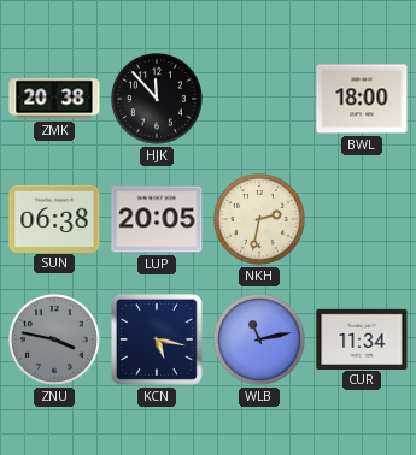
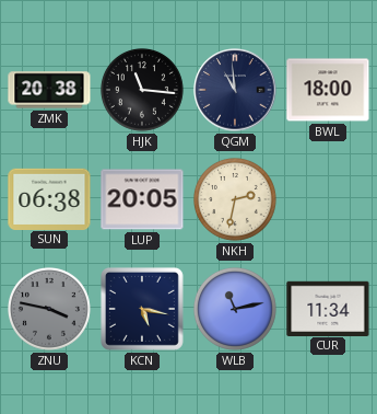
HJK: 11:53 -> 11:16
QGM: none -> 10:59
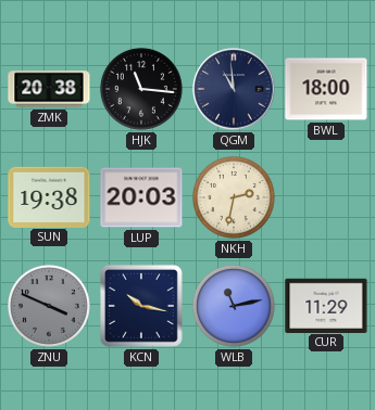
SUN: 06:38 -> 19:38
LUP: 20:05 -> 20:03
ZNU: 3:47 -> 3:49
KCN: 5:17 -> 10:17
CUR: 11:34 -> 11:29
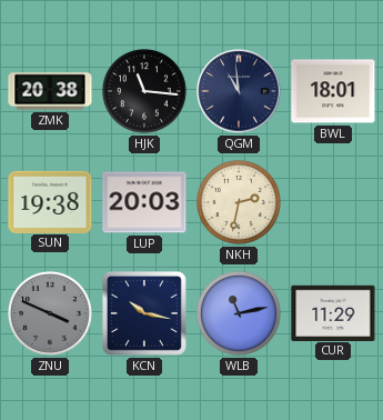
BWL: 18:00 -> 18:01
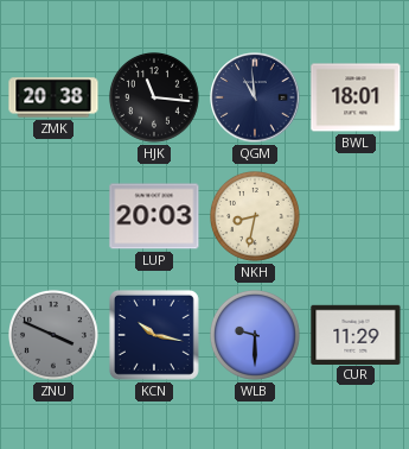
SUN: 19:38 -> none
NKH: 2:32 -> 8:32
WLB: 11:13 -> 9:30
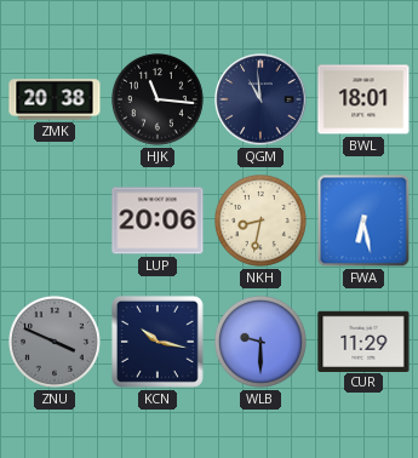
LUP: 20:03 -> 20:06
FWA: none -> 6:28
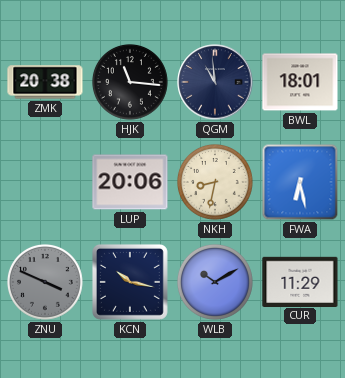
WLB: 9:30 -> 10:10
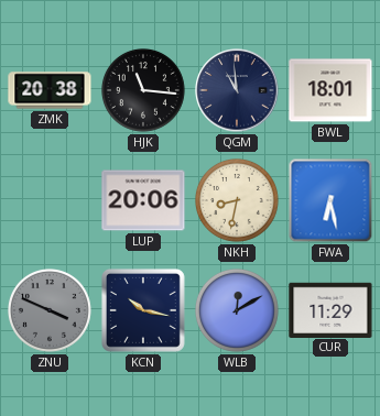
WLB: 10:10 -> 12:10
